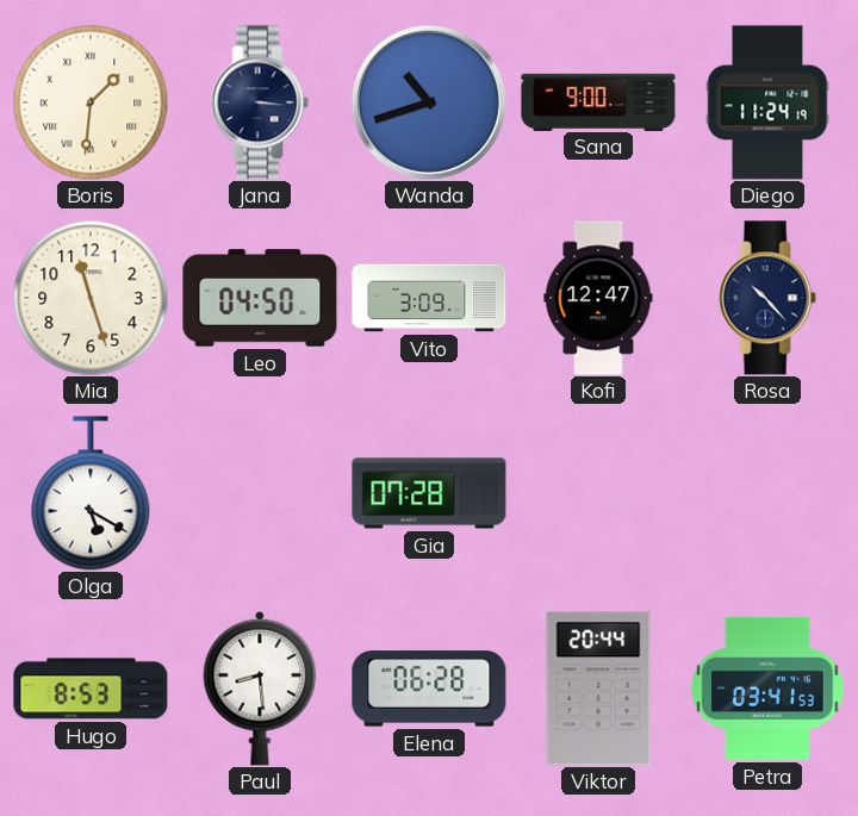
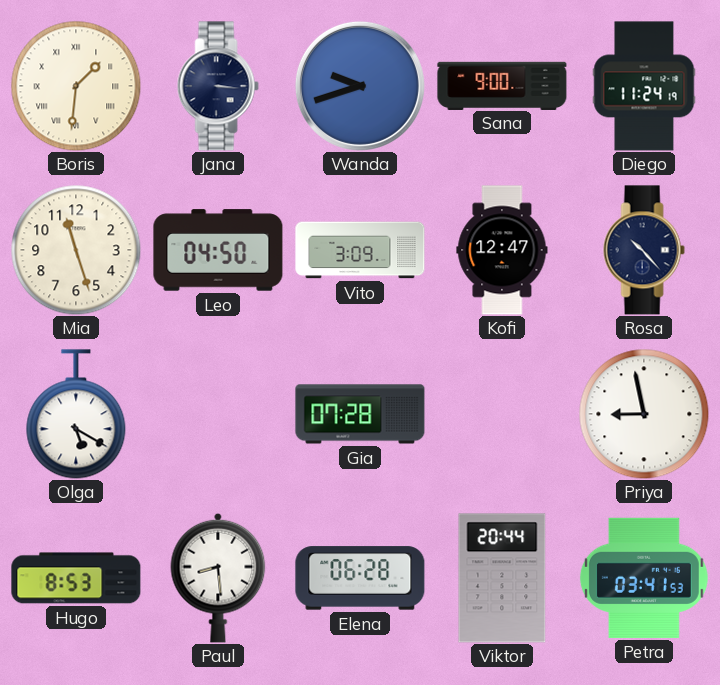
Wanda: 10:42 -> 9:42
Priya: none -> 8:58
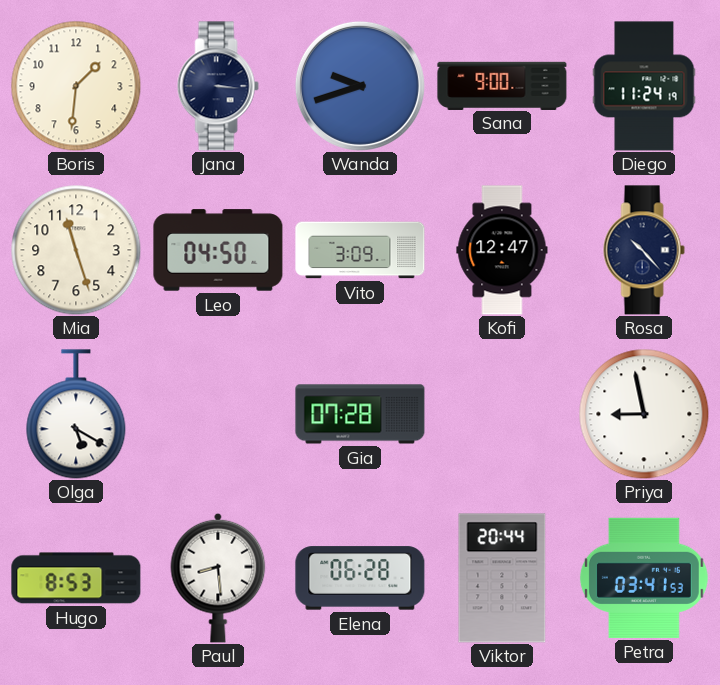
Boris numerals: Roman -> Arabic
